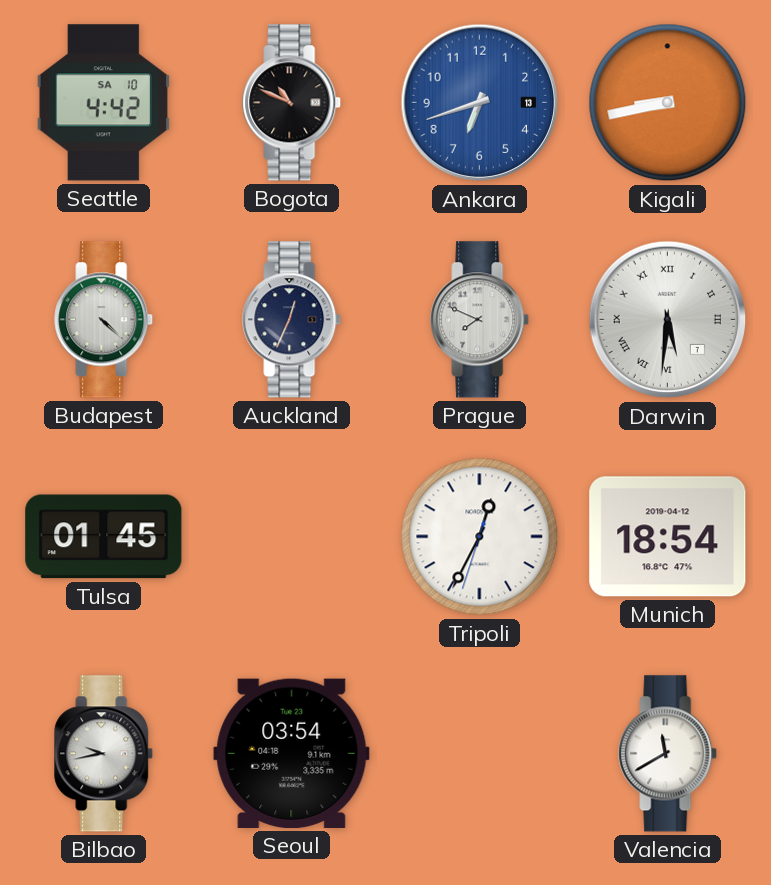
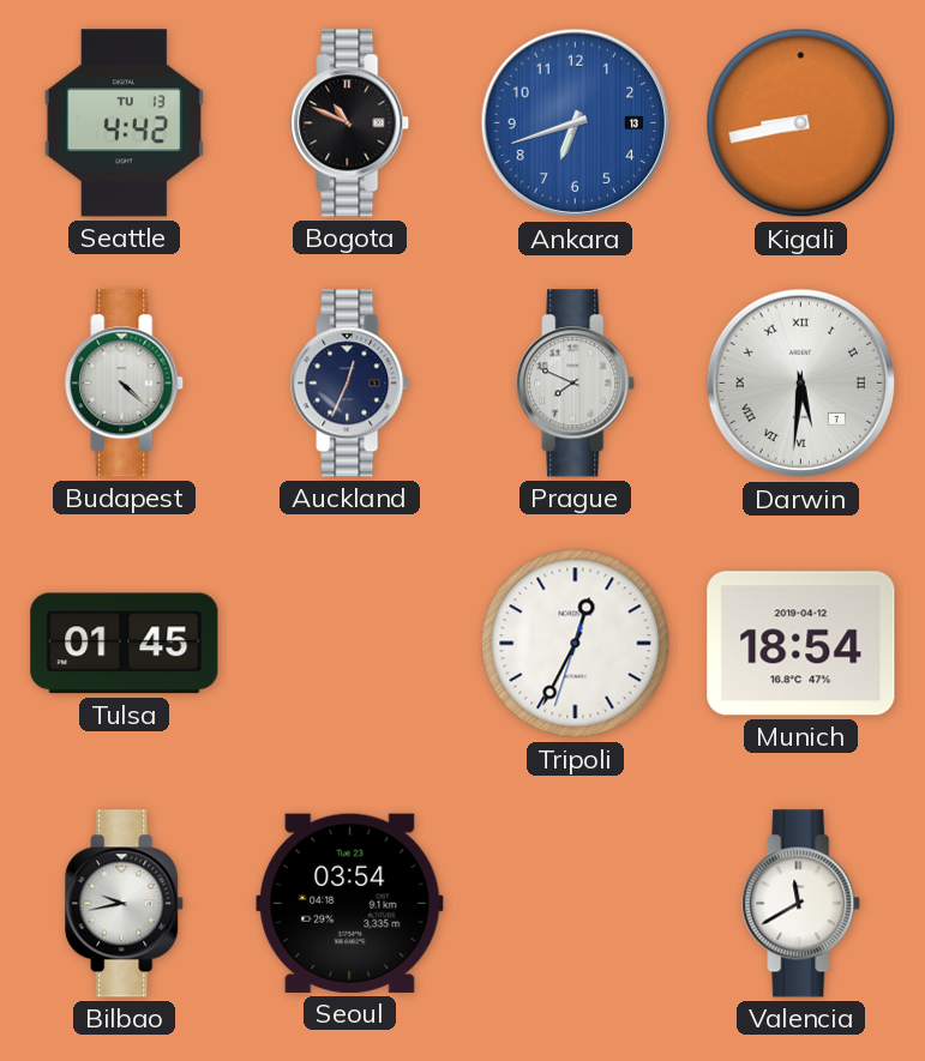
Seattle date: SA 10 -> TU 13
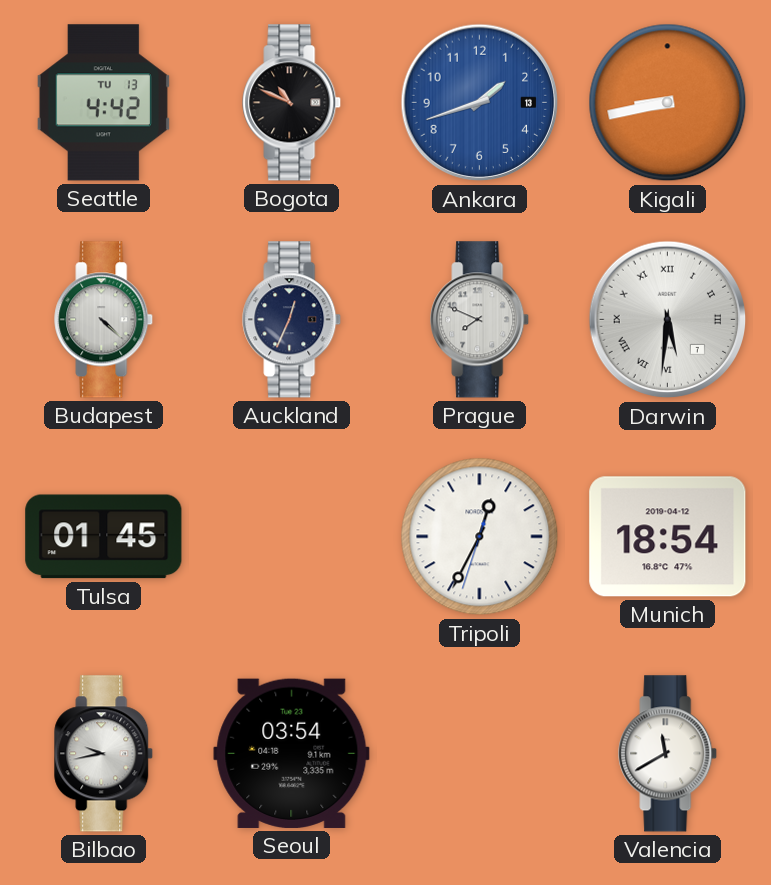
Ankara: 6:42 -> 1:42
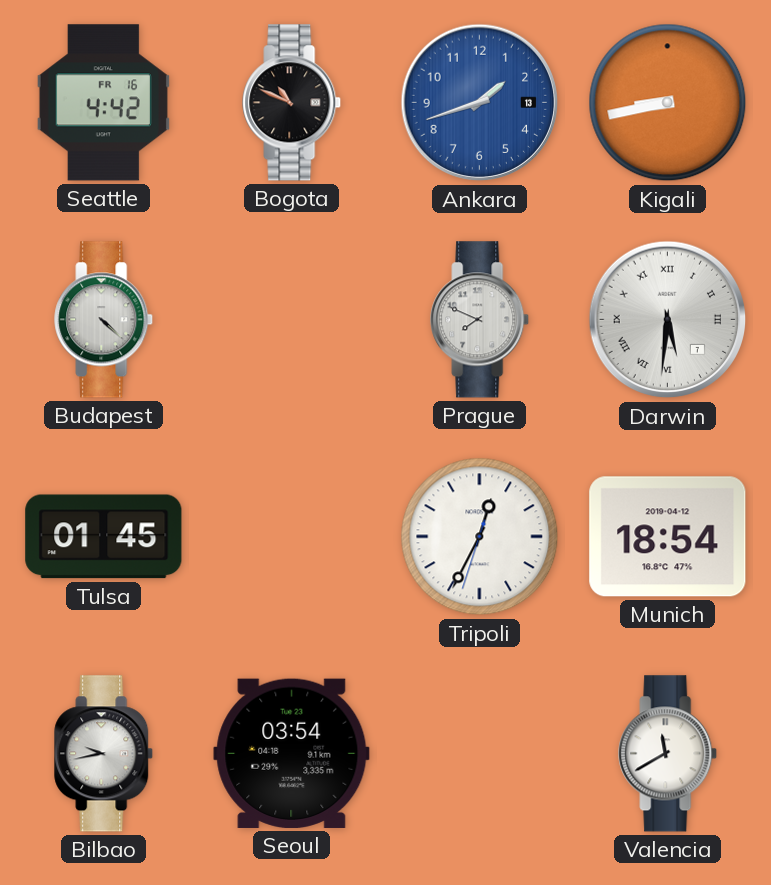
Seattle date: TU 13 -> FR 16
Auckland: 12:34 -> none
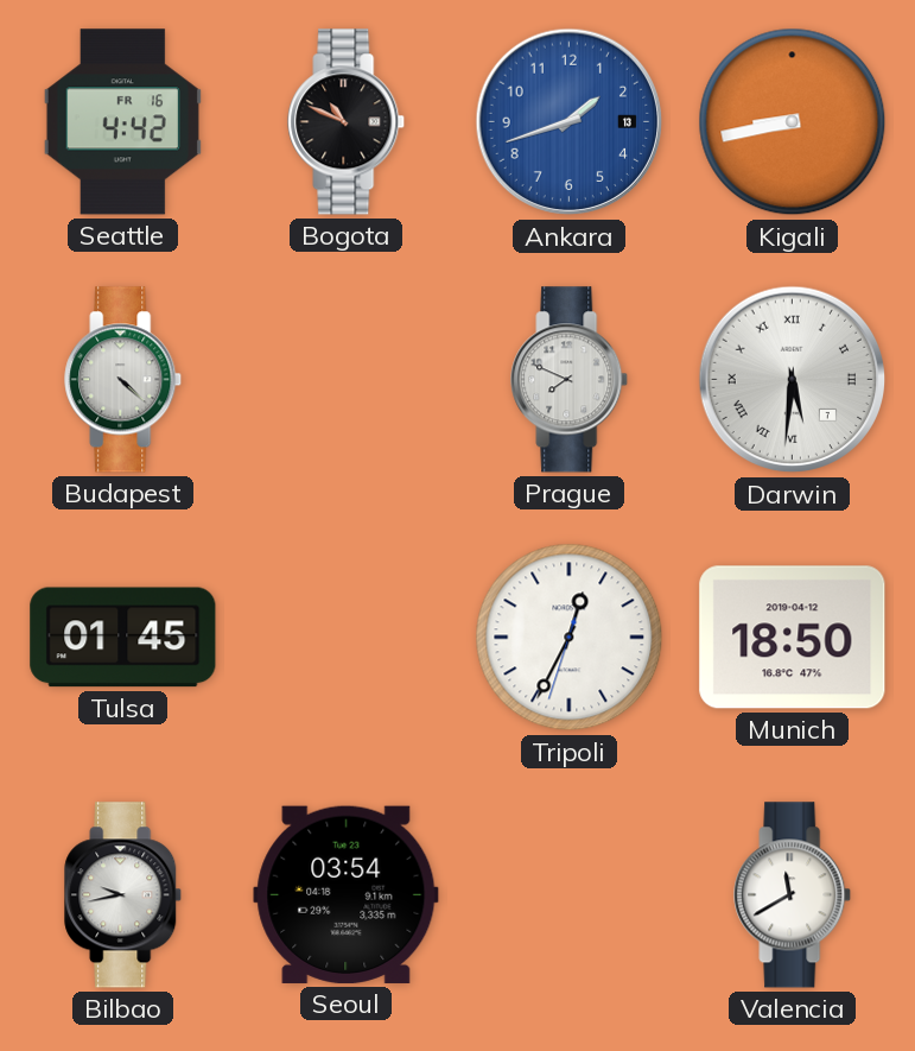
Munich: 18:54 -> 18:50
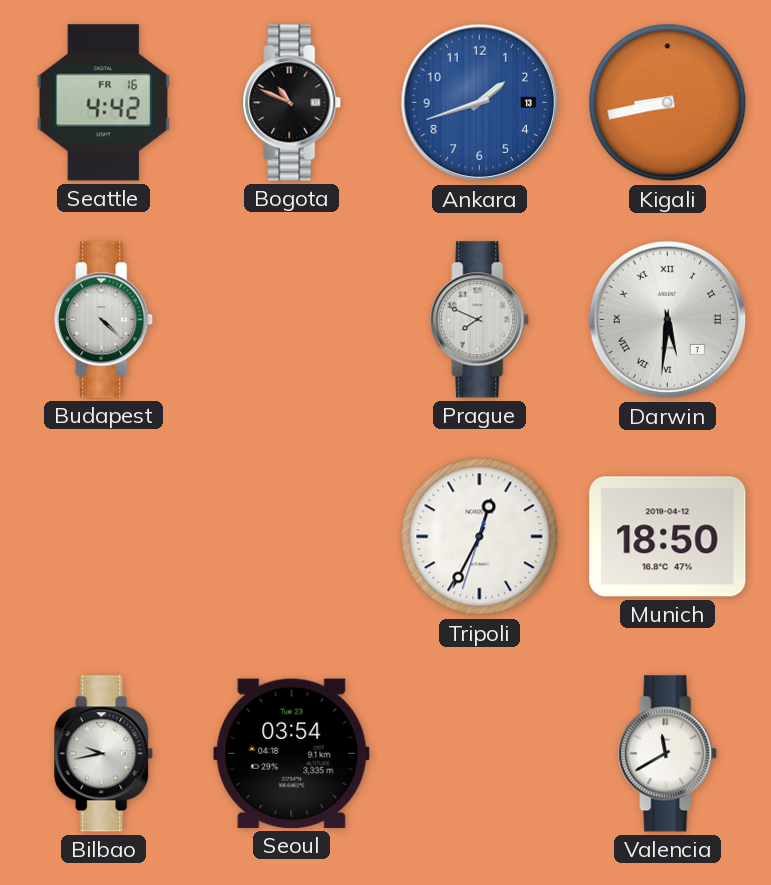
Tulsa: 01:45 -> none
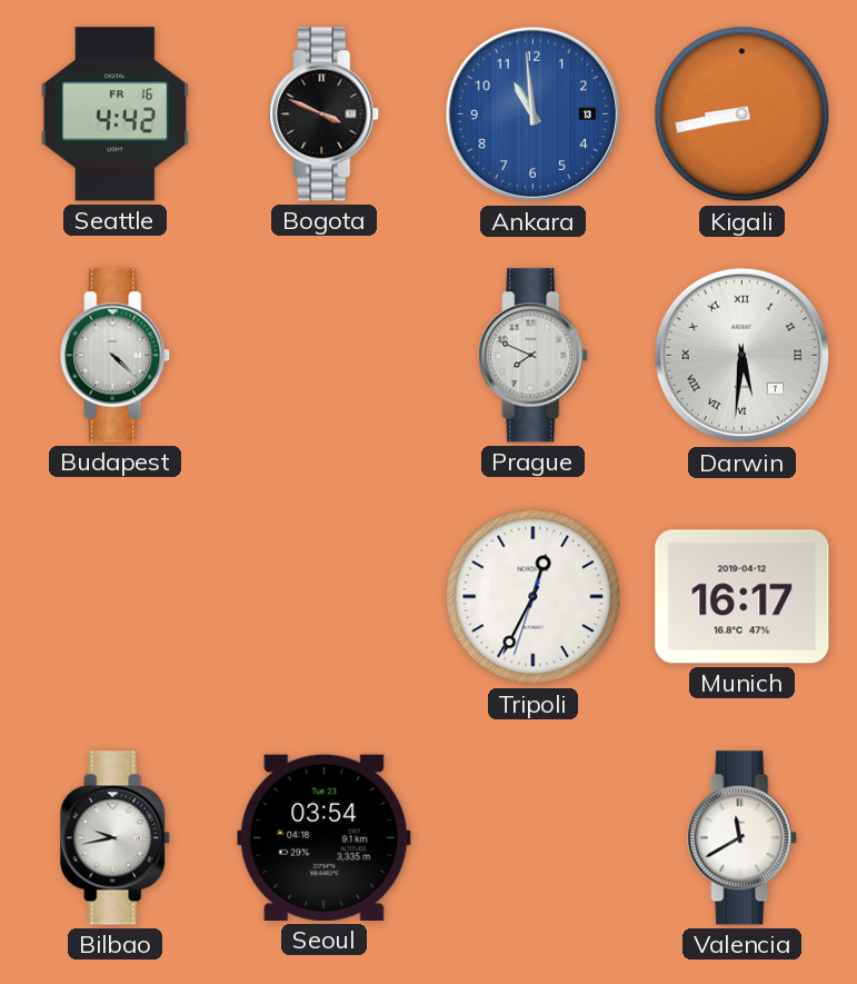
Bogota: 10:49 -> 3:49
Ankara: 1:42 -> 10:59
Munich: 18:50 -> 16:17
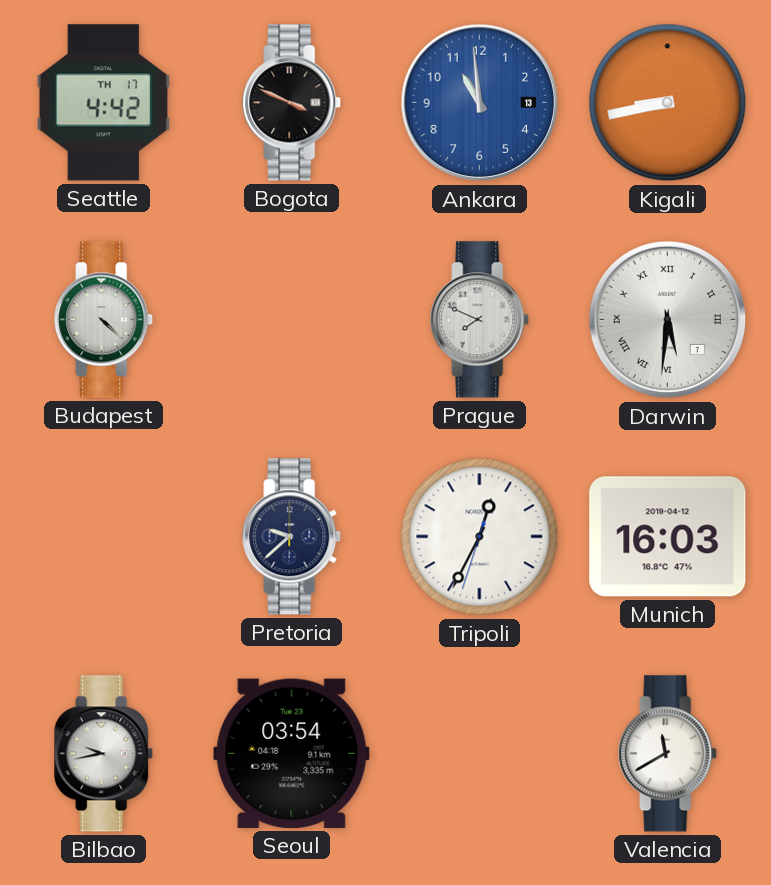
Seattle date: FR 16 -> TH 17
Pretoria: none -> 9:38
Munich: 16:17 -> 16:03
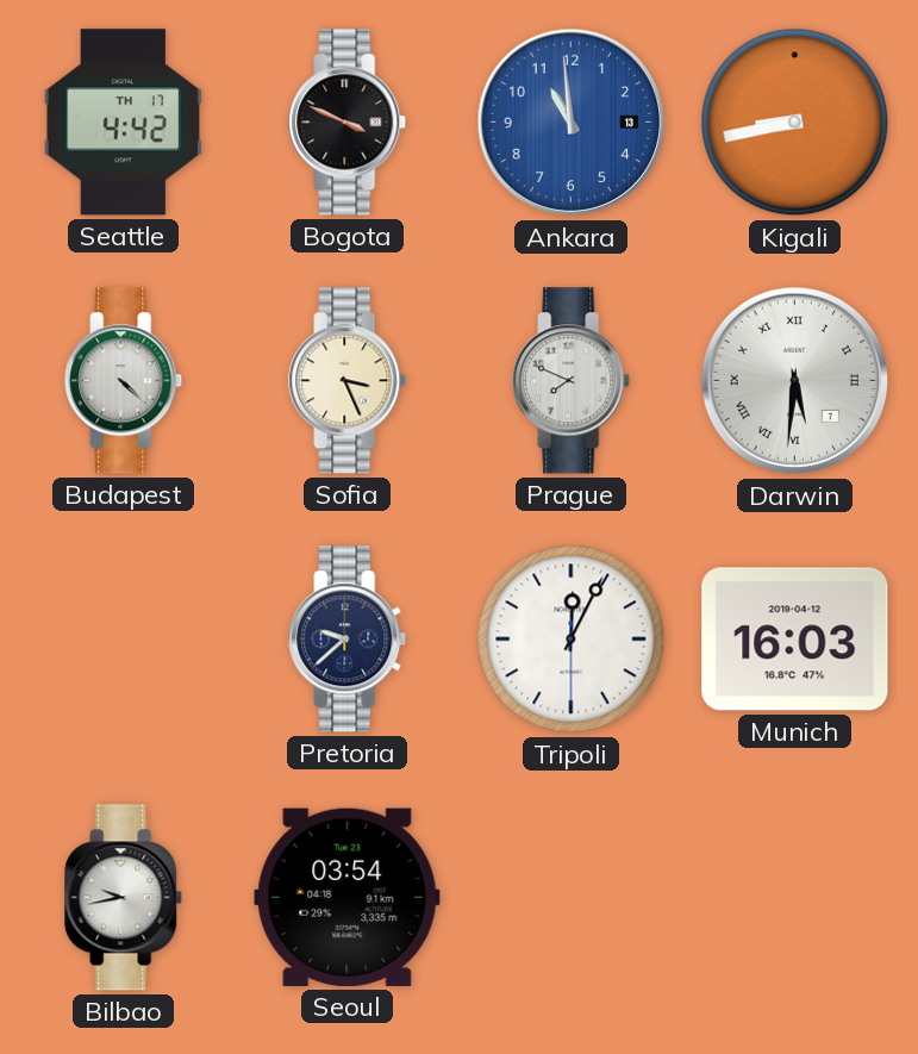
Sofia: none -> 3:26
Tripoli: 12:34 -> 12:04
Valencia: 11:40 -> none
